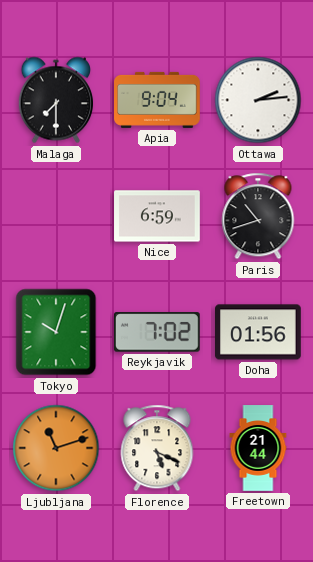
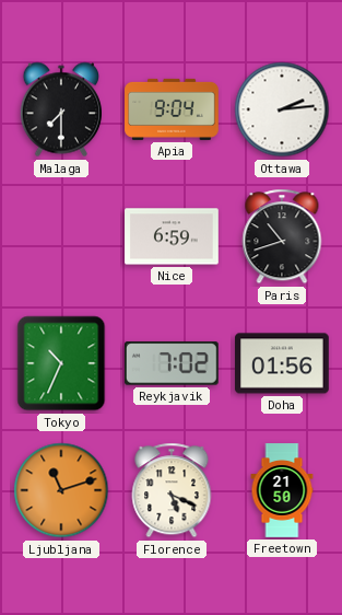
Tokyo: 10:03 -> 10:34
Freetown: 21:44 -> 21:50
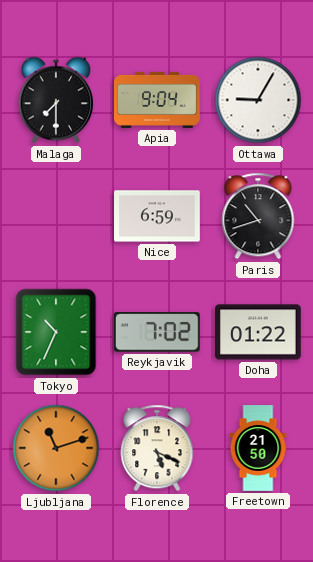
Ottawa: 2:14 -> 9:05
Doha: 01:56 -> 01:22
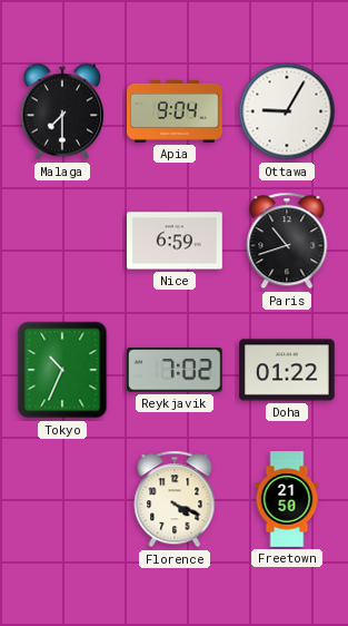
Ljubljana: 11:12 -> none
Florence: 5:19 -> 4:19
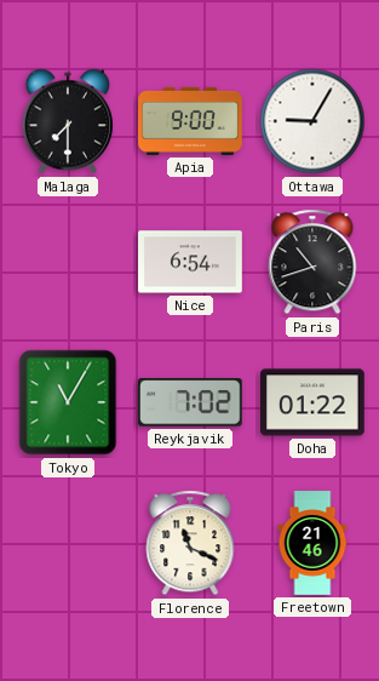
Apia: 9:04 -> 9:00
Nice: 6:59 -> 6:54
Tokyo: 10:34 -> 11:05
Florence: 4:19 -> 11:19
Freetown: 21:50 -> 21:46
